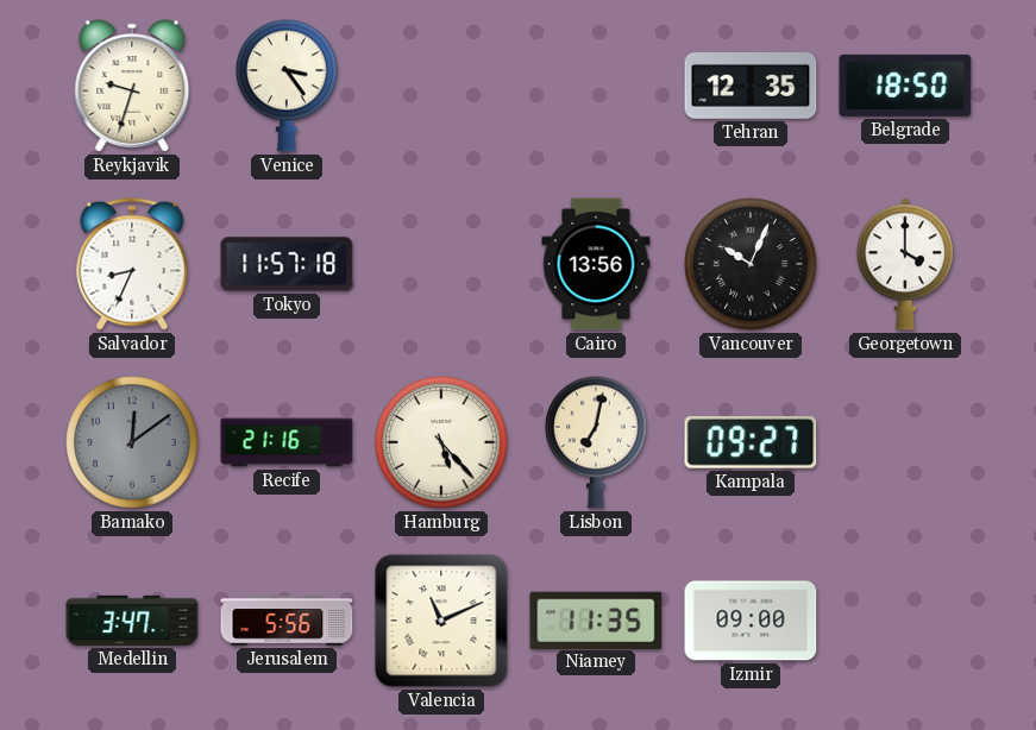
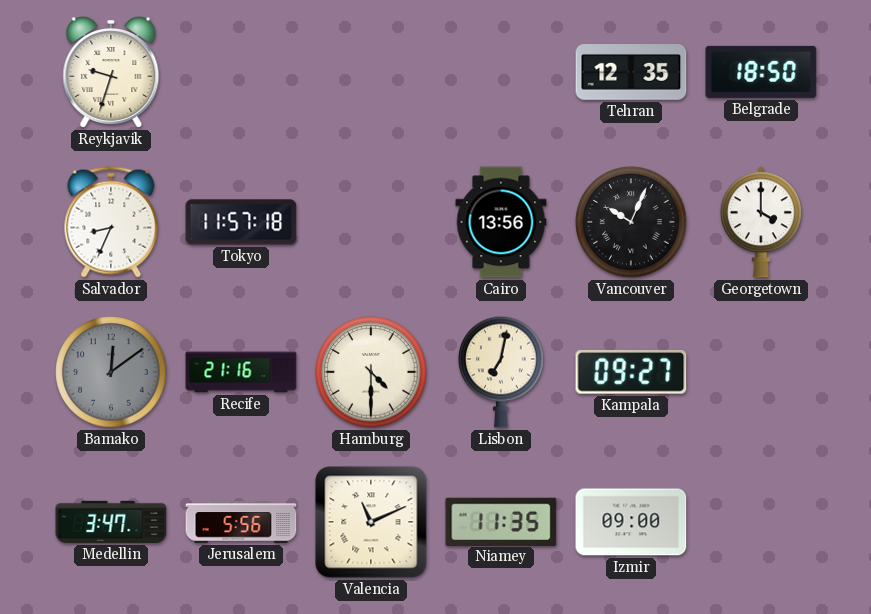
Venice: 3:24 -> none
Hamburg: 5:23 -> 4:30
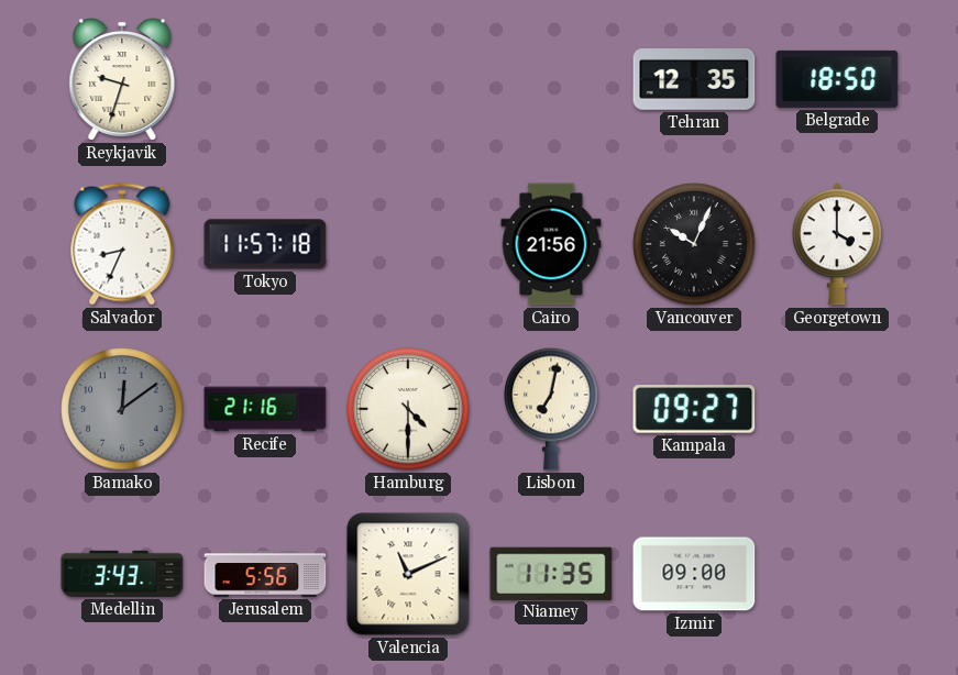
Cairo: 13:56 -> 21:56
Medellin: 3:47 -> 3:43
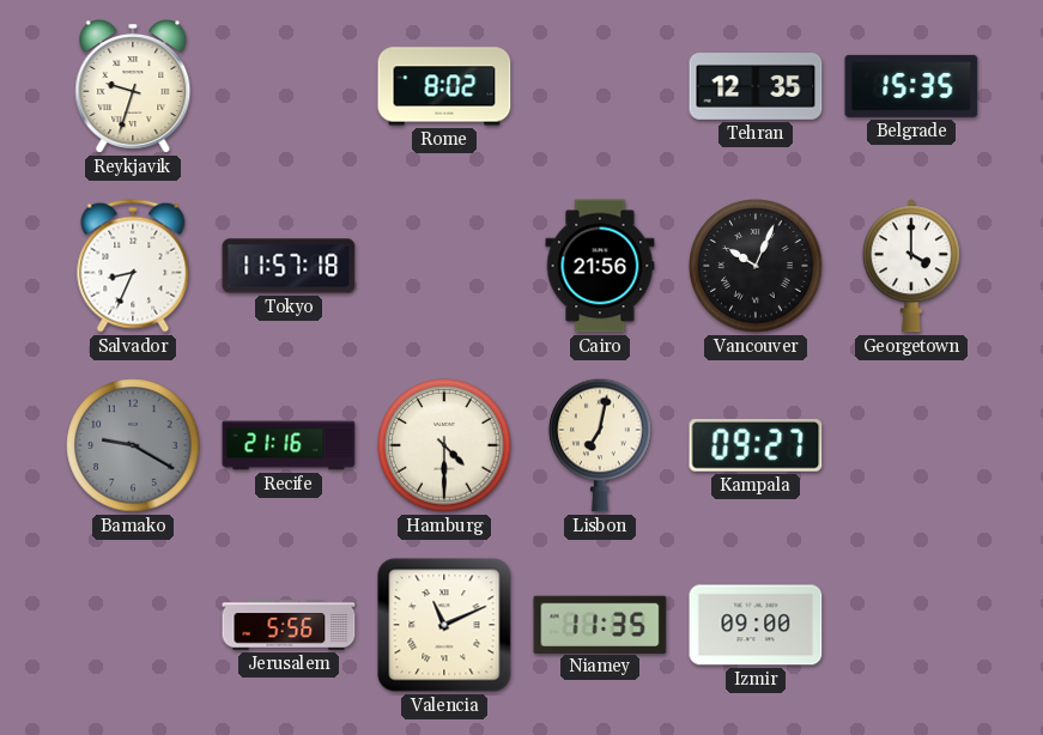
Rome: none -> 8:02
Belgrade: 18:50 -> 15:35
Bamako: 12:09 -> 9:20
Medellin: 3:43 -> none
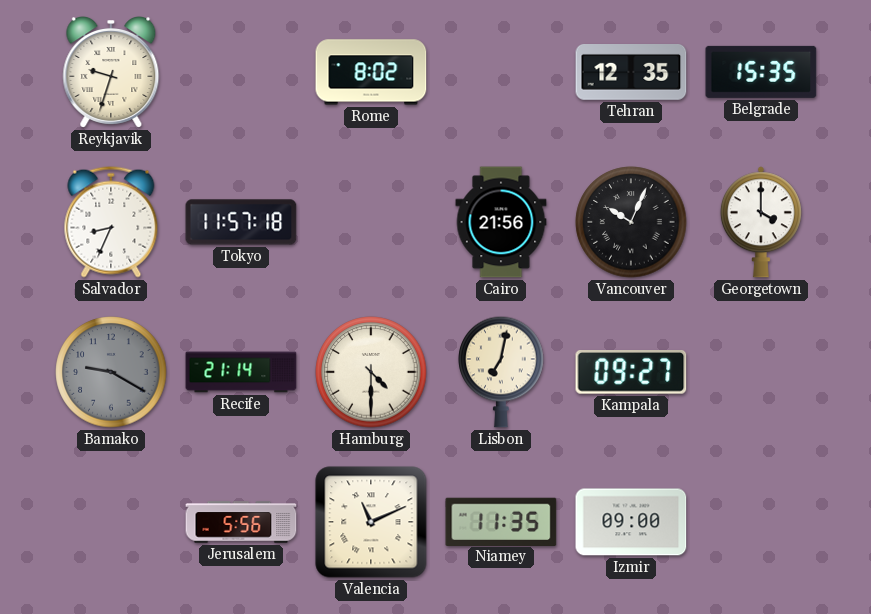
Recife: 21:16 -> 21:14
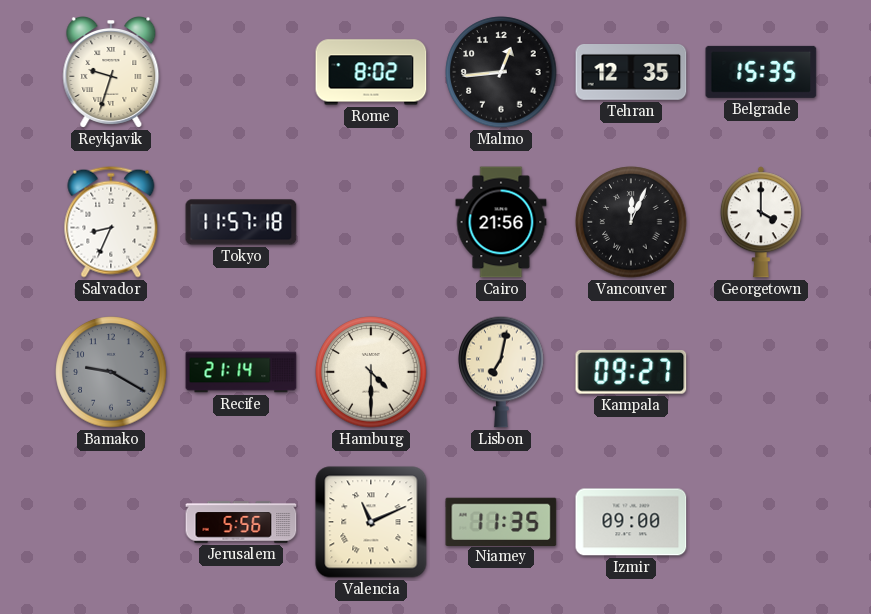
Malmo: none -> 12:44
Vancouver: 10:04 -> 12:04
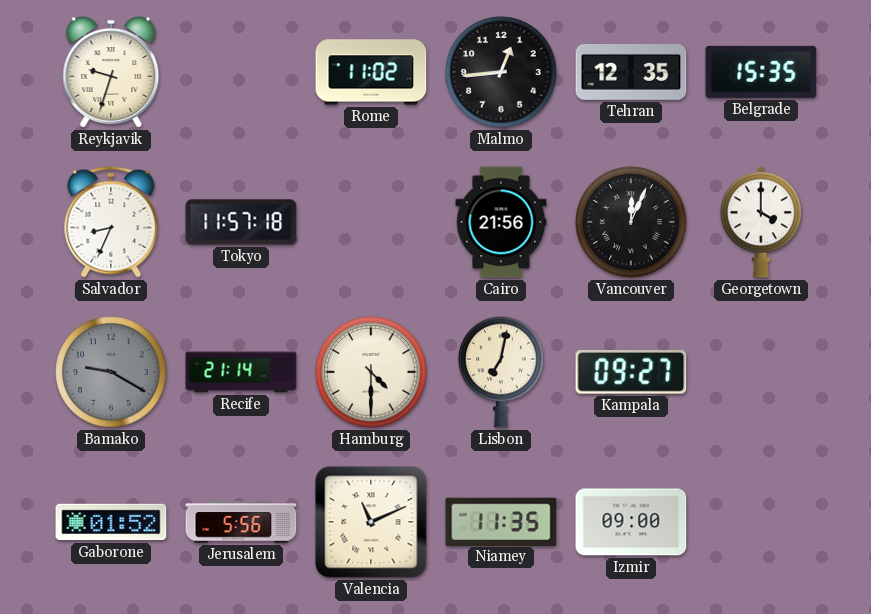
Rome: 8:02 -> 11:02
Gaborone: none -> 01:52
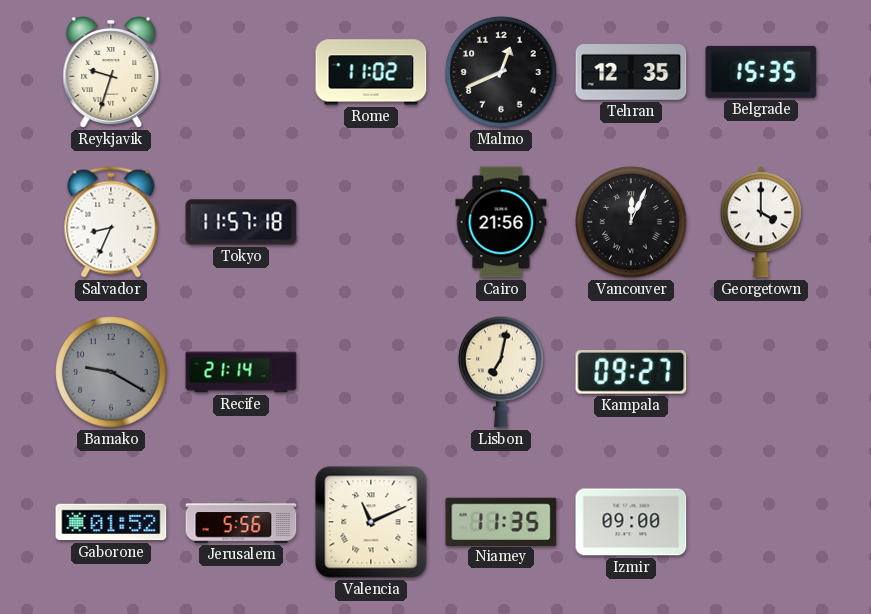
Malmo: 12:44 -> 12:41
Hamburg: 4:30 -> none
